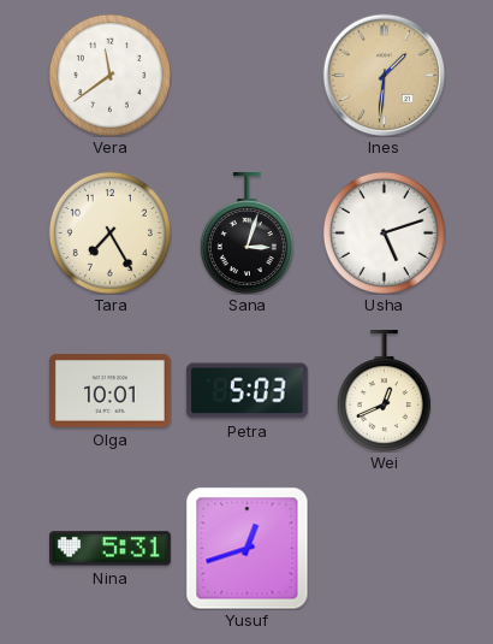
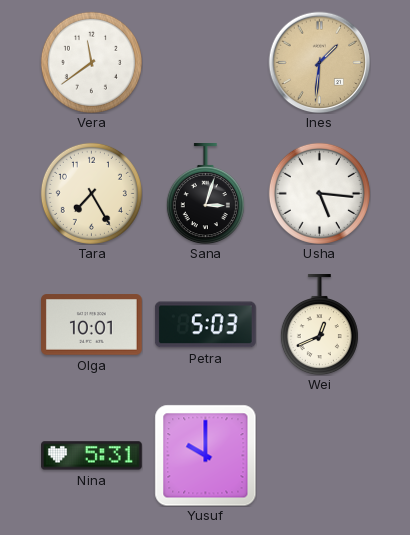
Usha: 5:12 -> 5:16
Yusuf: 12:42 -> 10:00
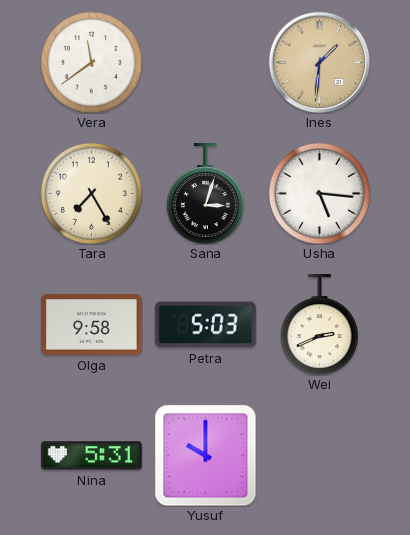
Olga: 10:01 -> 9:58
Wei: 12:41 -> 2:41
